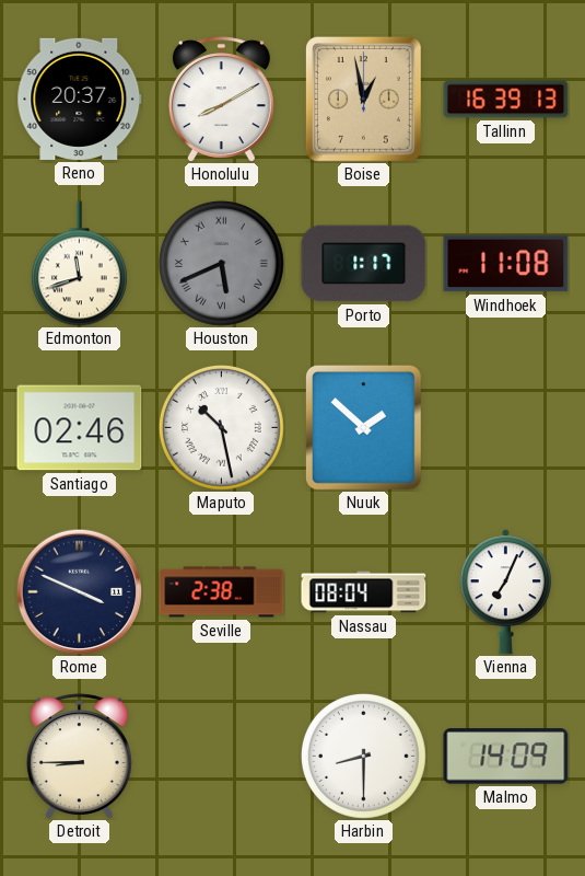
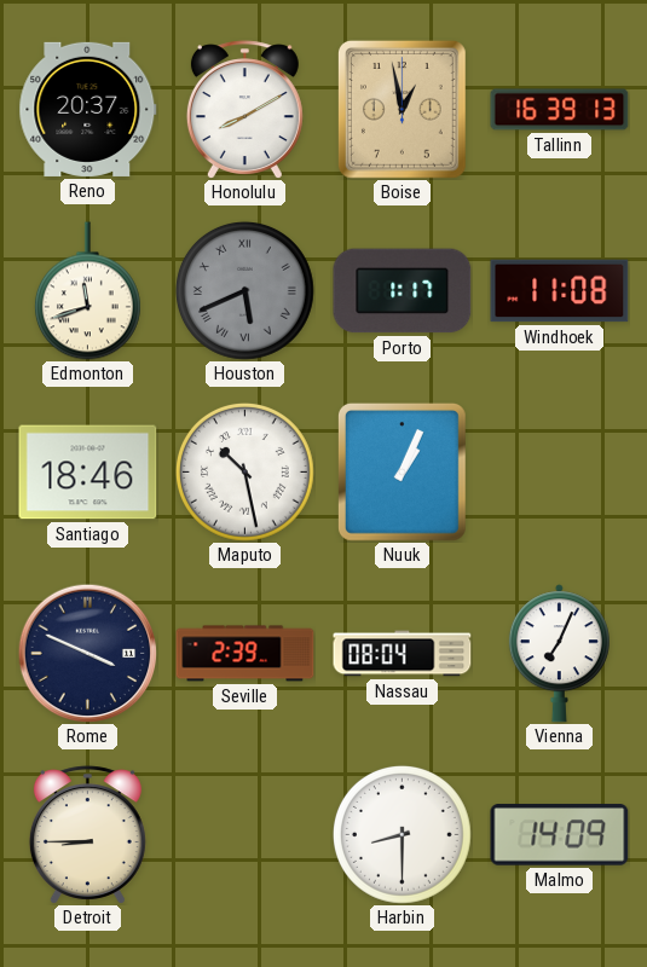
Santiago: 02:46 -> 18:46
Nuuk: 1:52 -> 1:04
Seville: 2:38 -> 2:39
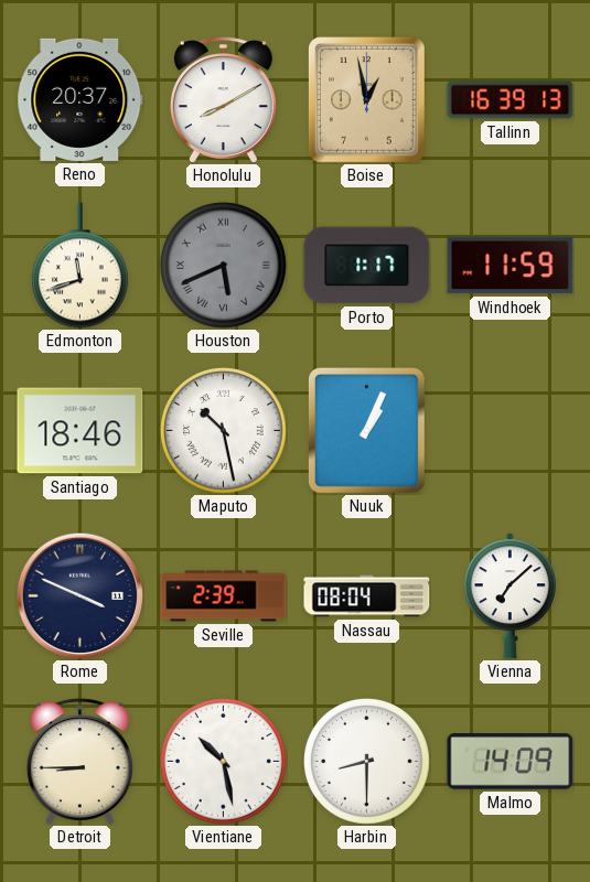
Windhoek: 11:08 -> 11:59
Vienna: 7:04 -> 7:08
Vientiane: none -> 10:28
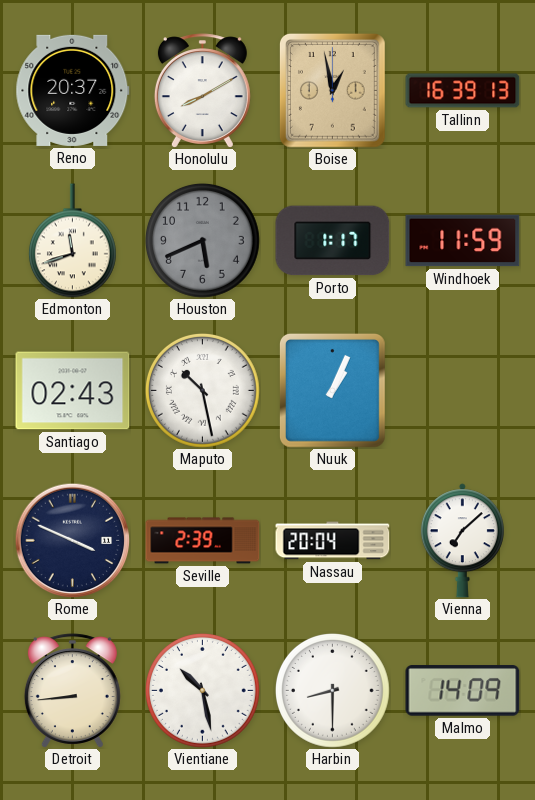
Houston numerals: Roman -> Arabic
Santiago: 18:46 -> 02:43
Nassau: 08:04 -> 20:04
Detroit: 8:45 -> 8:44
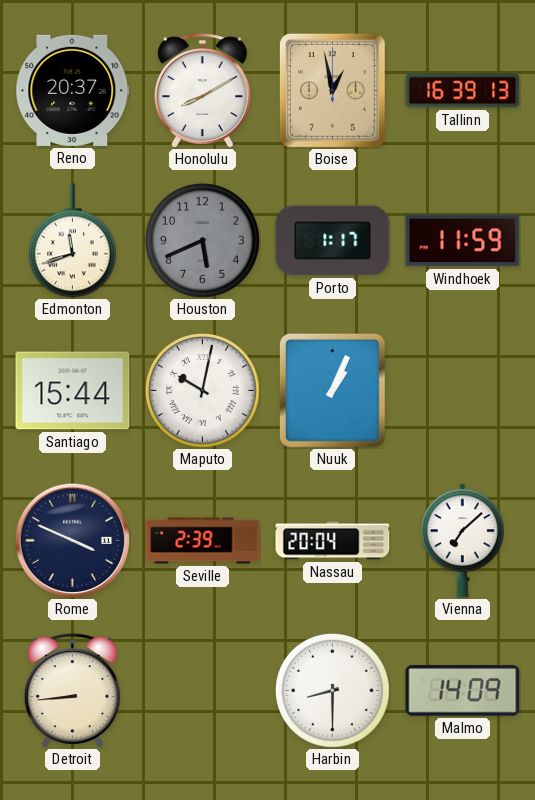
Santiago: 02:43 -> 15:44
Maputo: 10:28 -> 10:02
Vientiane: 10:28 -> none
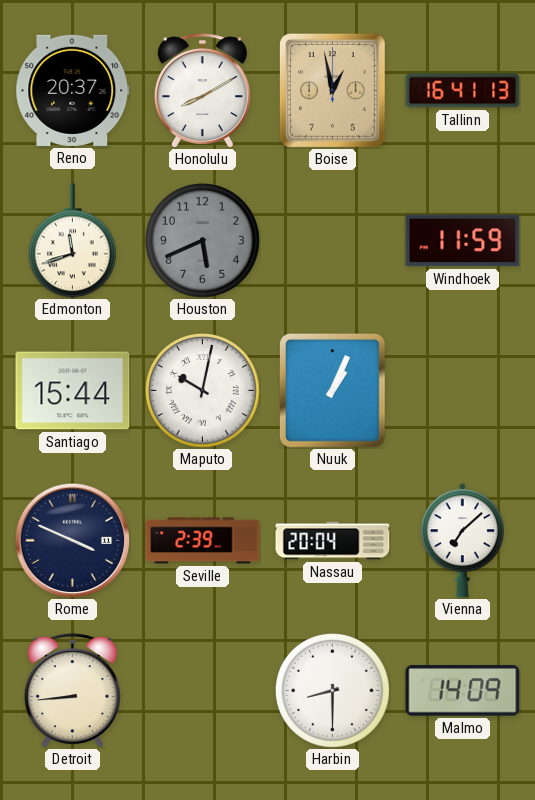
Tallinn: 16:39 -> 16:41
Porto: 1:17 -> none
